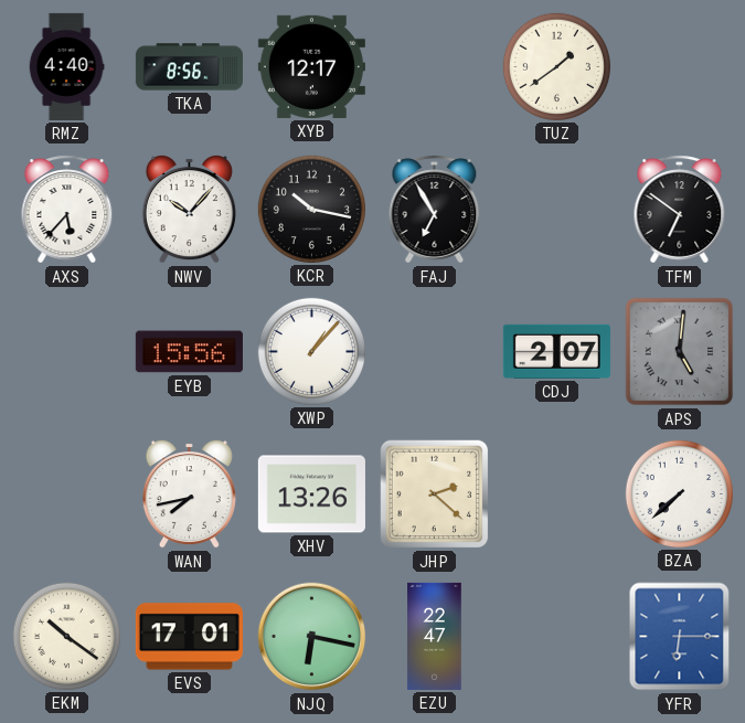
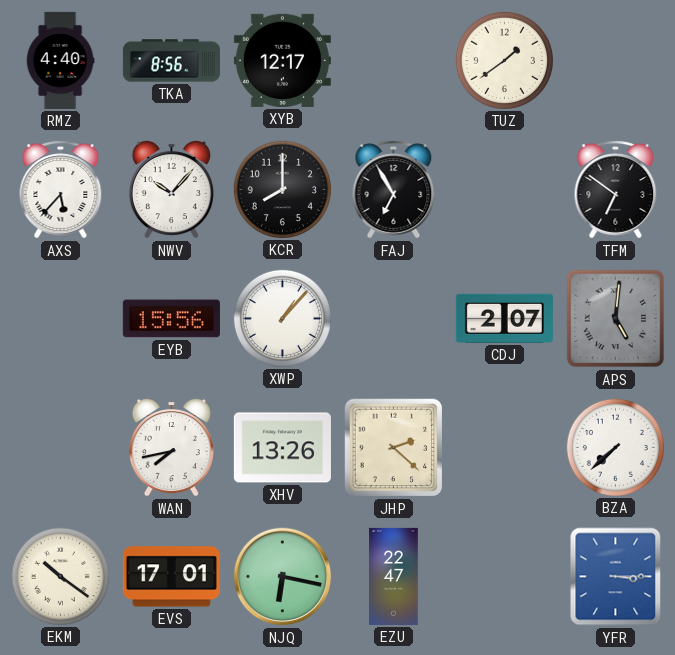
KCR: 10:17 -> 8:00
YFR: 6:15 -> 3:15
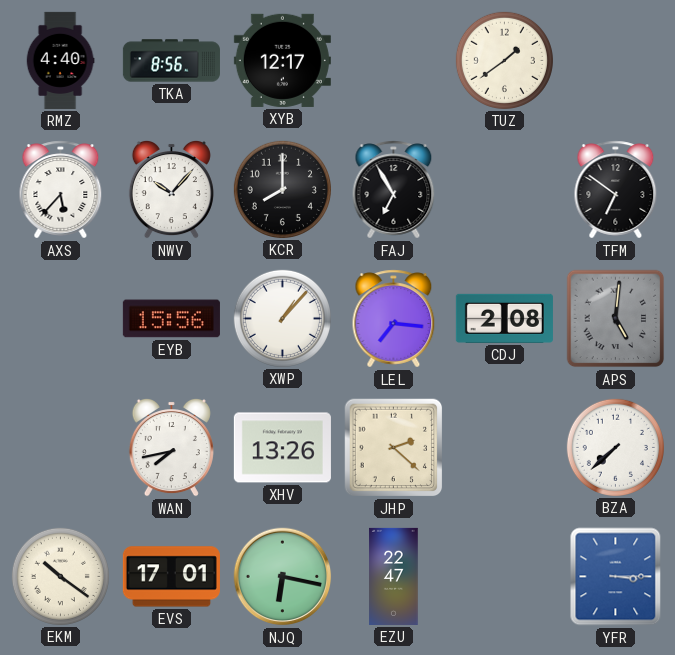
LEL: none -> 7:16
CDJ: 2:07 -> 2:08
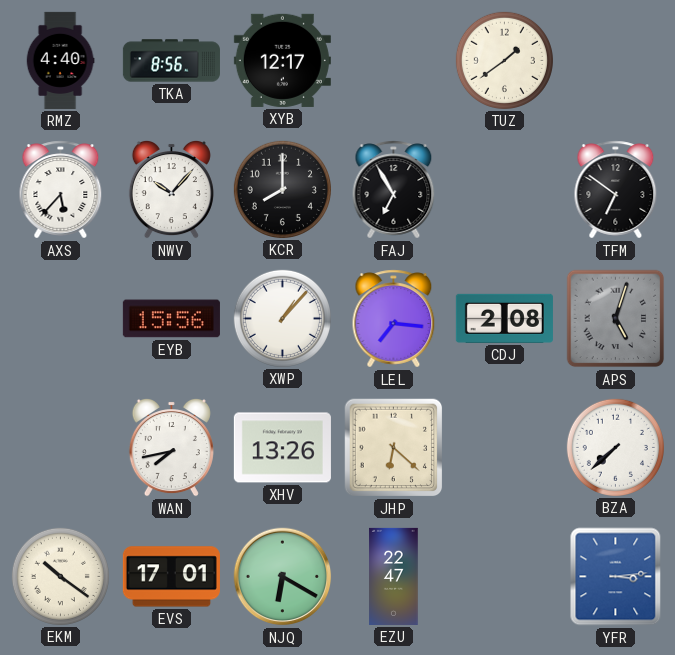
APS: 5:01 -> 5:03
JHP: 2:22 -> 6:22
NJQ: 6:17 -> 6:20
YFR: 3:15 -> 3:14
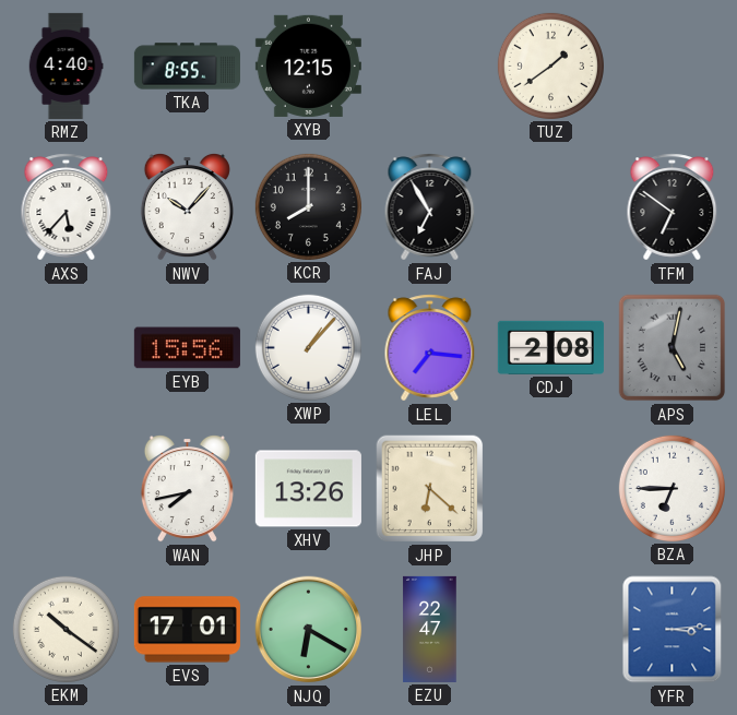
TKA: 8:56 -> 8:55
XYB: 12:17 -> 12:15
APS: 5:03 -> 5:02
BZA: 7:38 -> 6:45
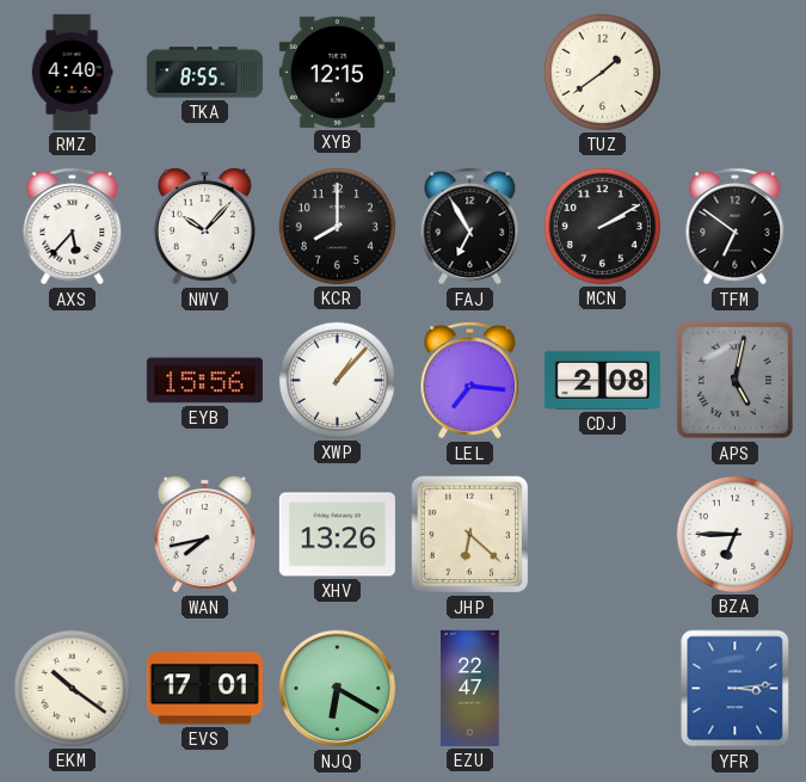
MCN: none -> 2:10
